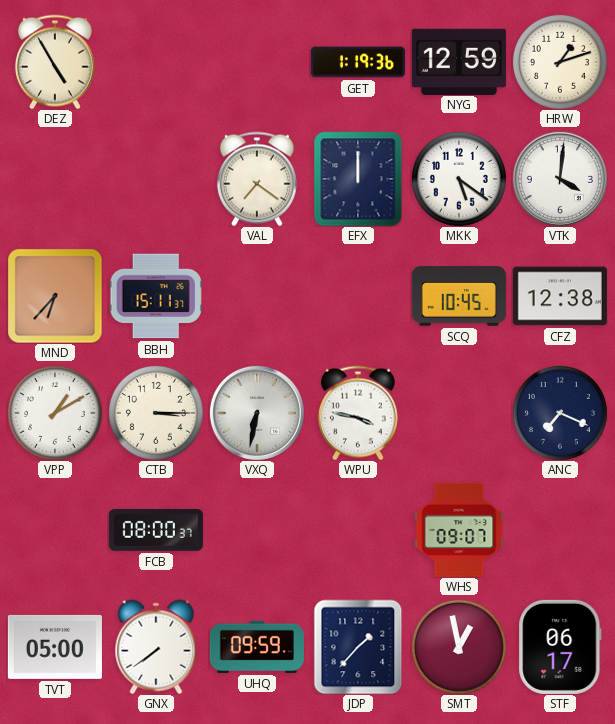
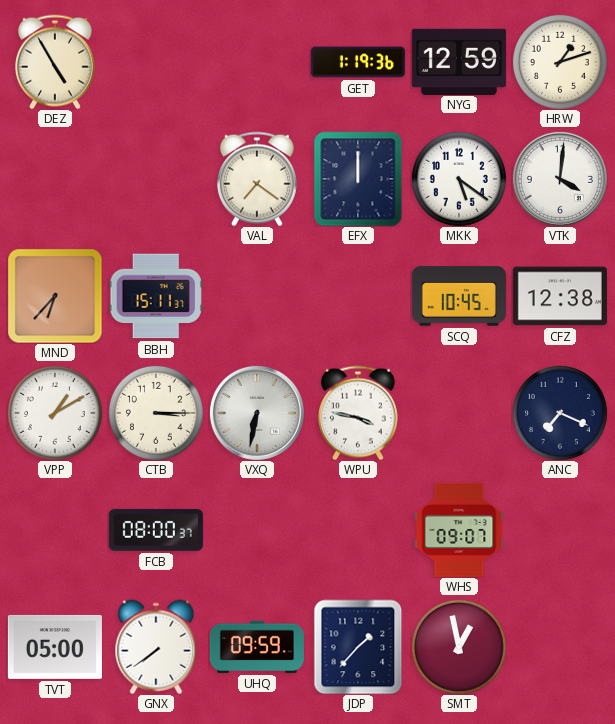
STF: 06:17 -> none
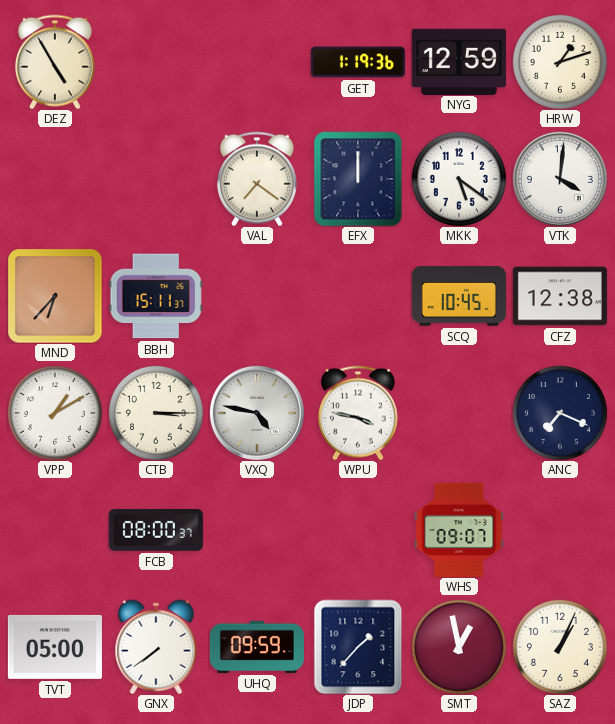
VXQ: 6:32 -> 4:47
SAZ: none -> 1:04
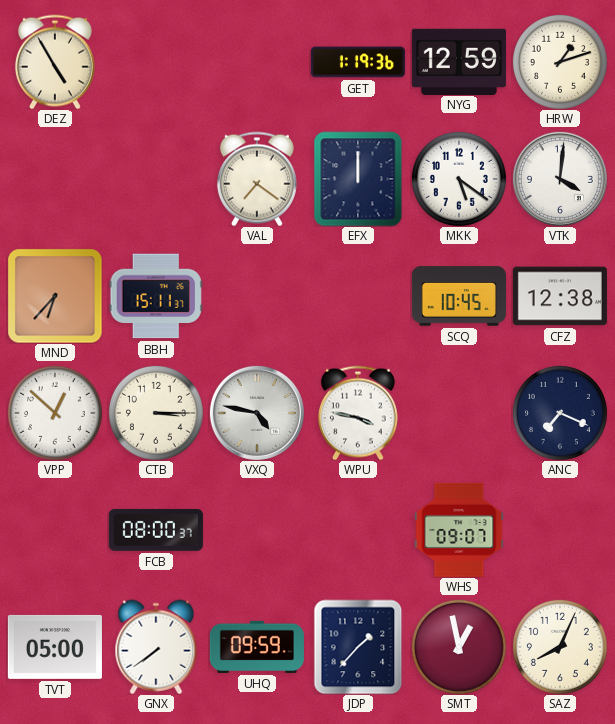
VPP: 1:10 -> 12:52
SAZ: 1:04 -> 8:04
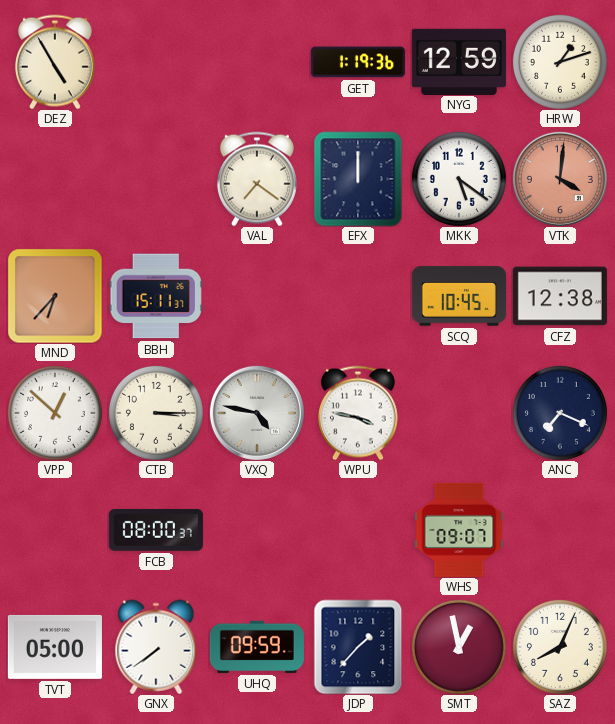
VTK dial: white -> salmon
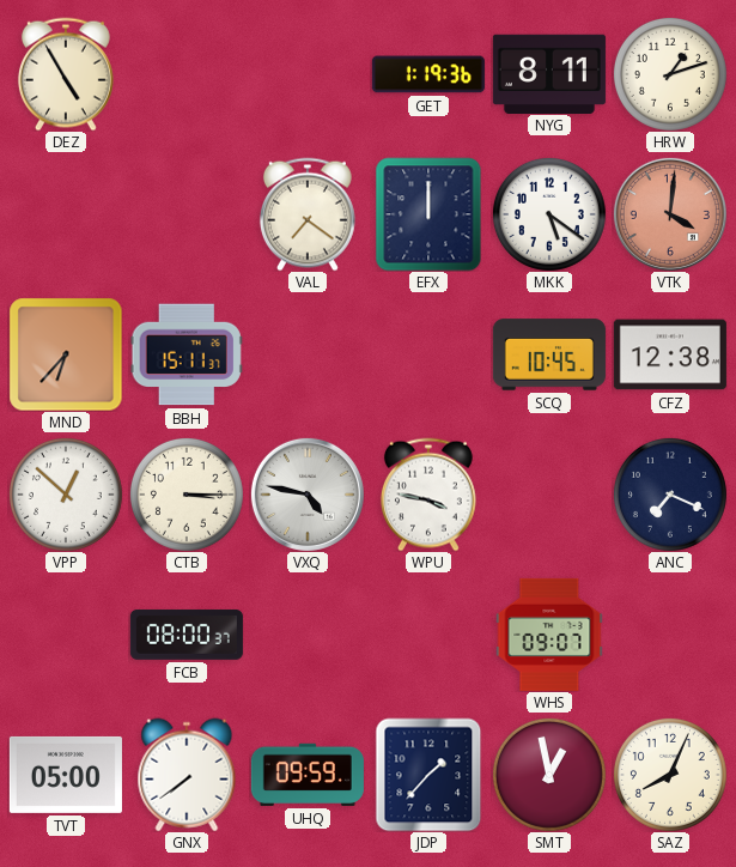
NYG: 12:59 -> 8:11
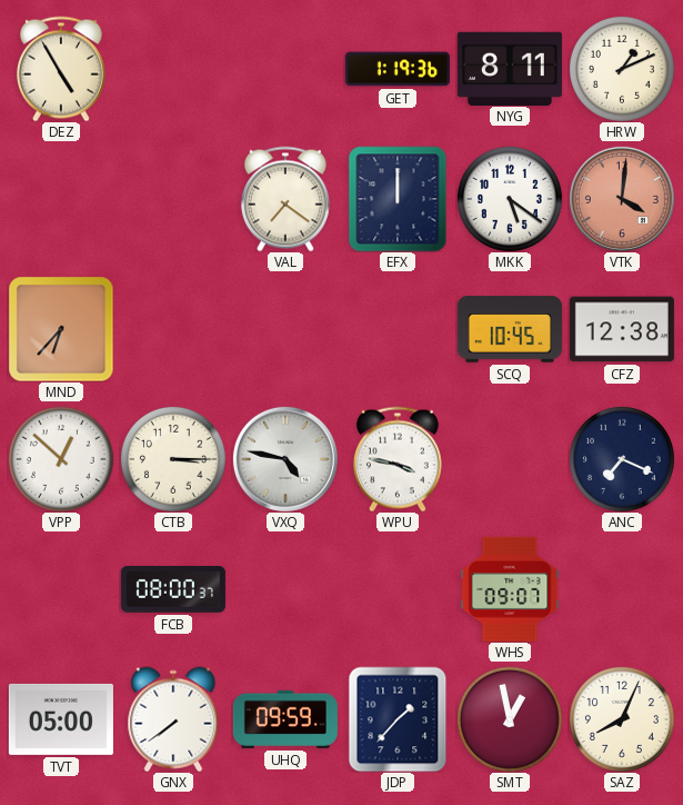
HRW: 1:12 -> 1:11
BBH: 15:11 -> none
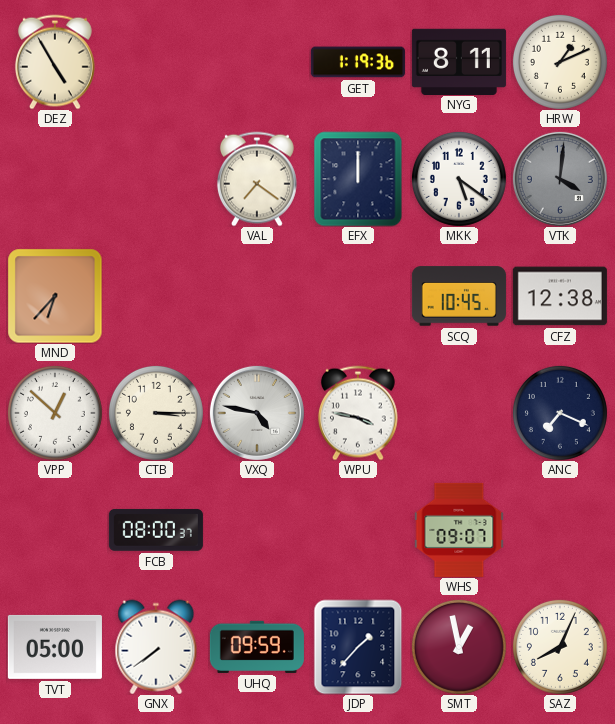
VTK dial: salmon -> grey
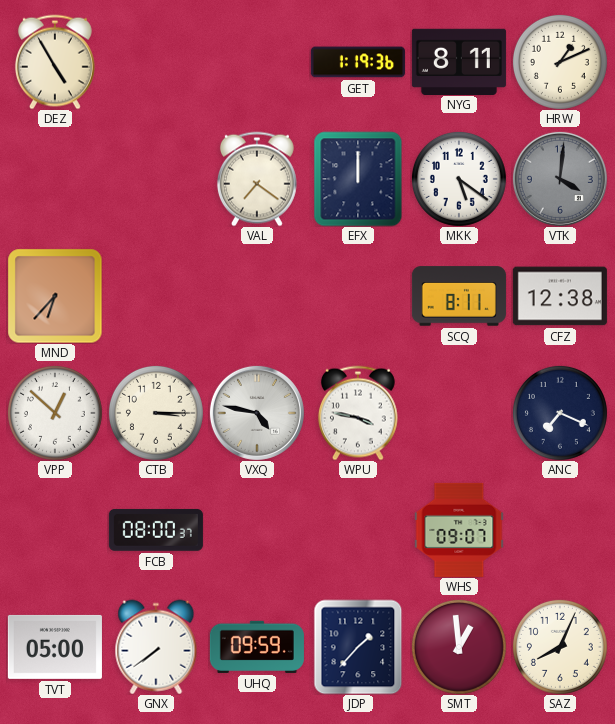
SCQ: 10:45 -> 8:11
SMT: 12:58 -> 12:59
